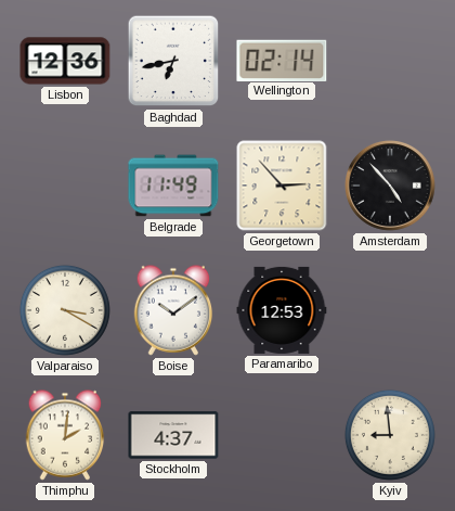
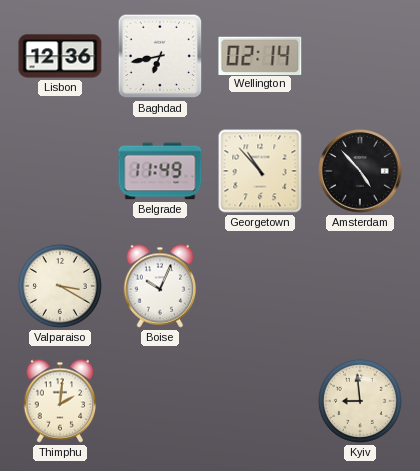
Georgetown: 2:53 -> 10:53
Boise: 10:09 -> 10:04
Paramaribo: 12:53 -> none
Stockholm: 4:37 -> none
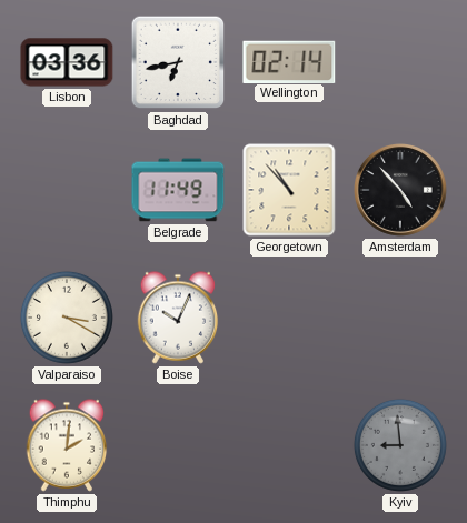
Lisbon: 12:36 -> 03:36
Kyiv dial: cream -> grey
